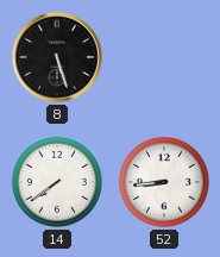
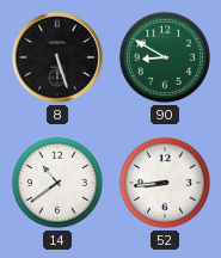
90: none -> 8:50
14: 7:39 -> 10:39
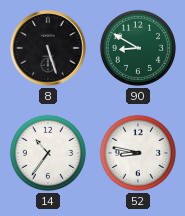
14: 10:39 -> 10:36
52: 8:44 -> 8:47
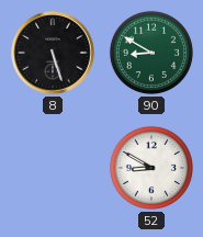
14: 10:36 -> none
52: 8:47 -> 8:50
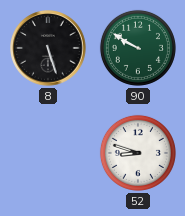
90: 8:50 -> 9:50
52: 8:50 -> 8:48
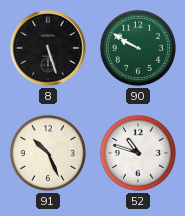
91: none -> 10:26
52: 8:48 -> 10:48
